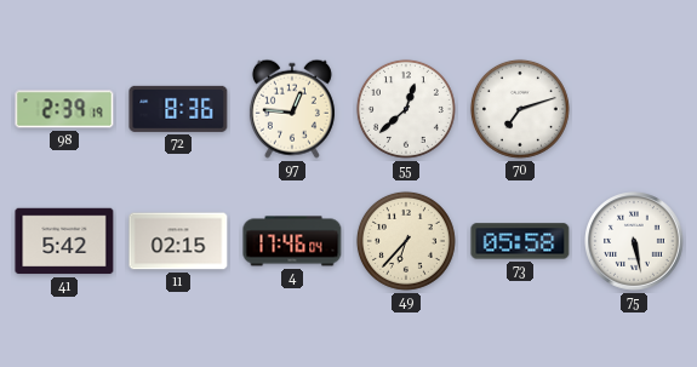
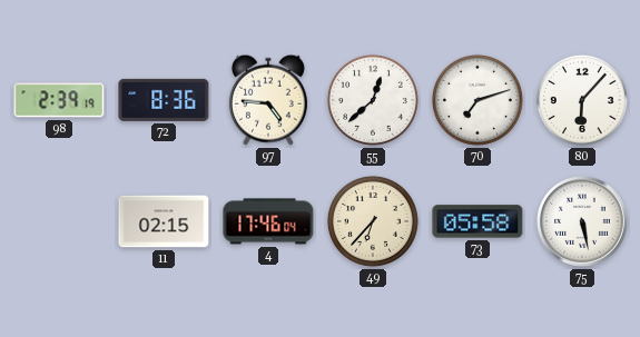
97: 12:46 -> 4:46
80: none -> 6:07
41: 5:42 -> none
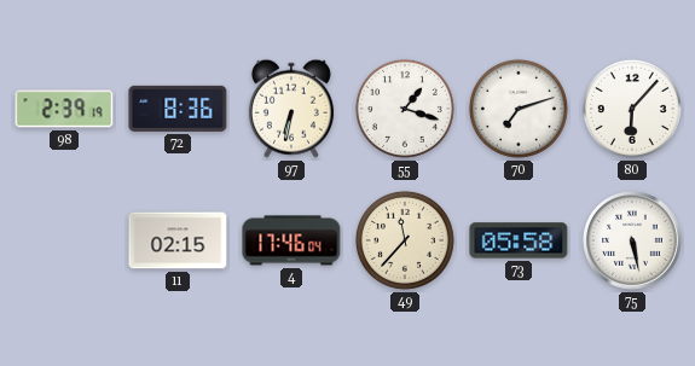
97: 4:46 -> 6:32
55: 12:38 -> 1:18
49: 6:37 -> 11:37
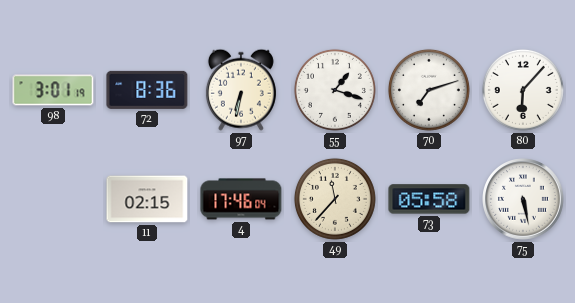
98: 2:39 -> 3:01
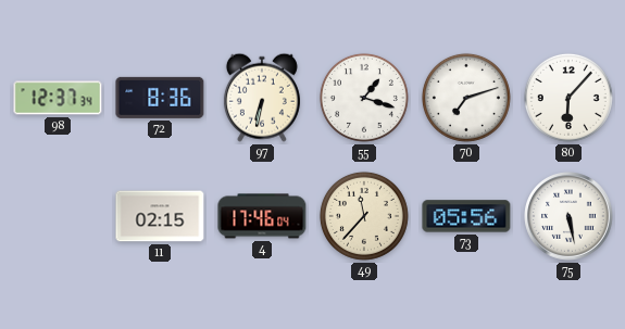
98: 3:01 -> 12:37
73: 05:58 -> 05:56
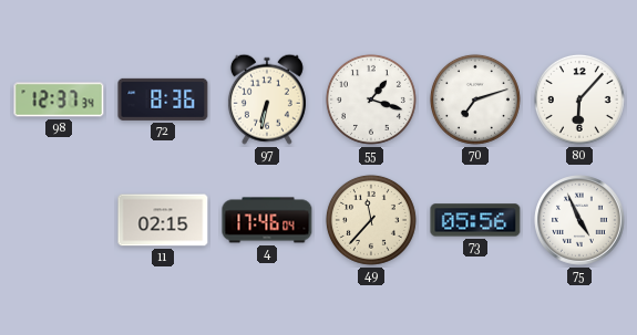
75: 5:28 -> 4:56
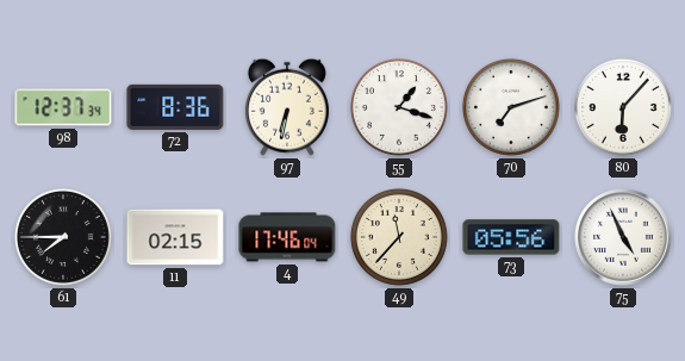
61: none -> 7:45
